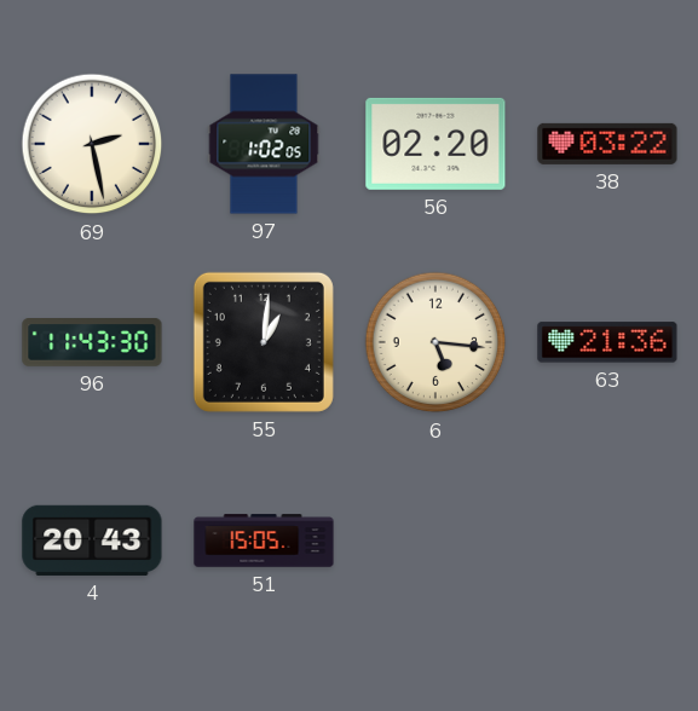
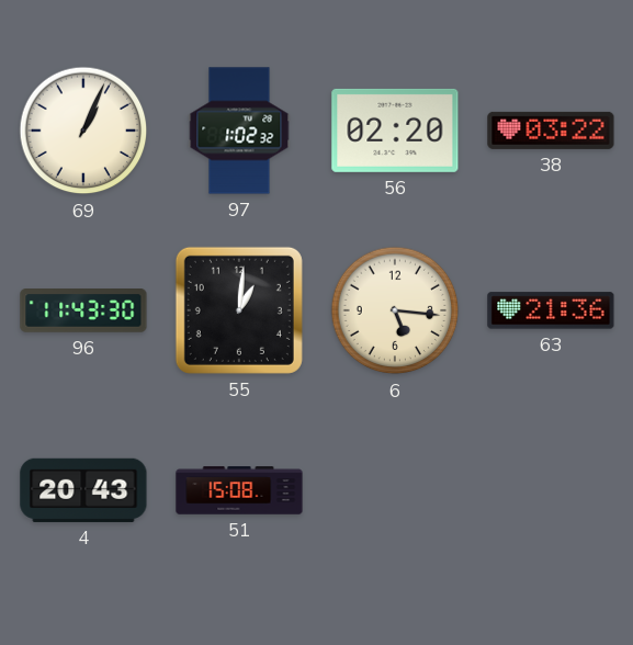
69: 2:28 -> 1:04
97: 1:02:05 -> 1:02:32
51: 15:05 -> 15:08
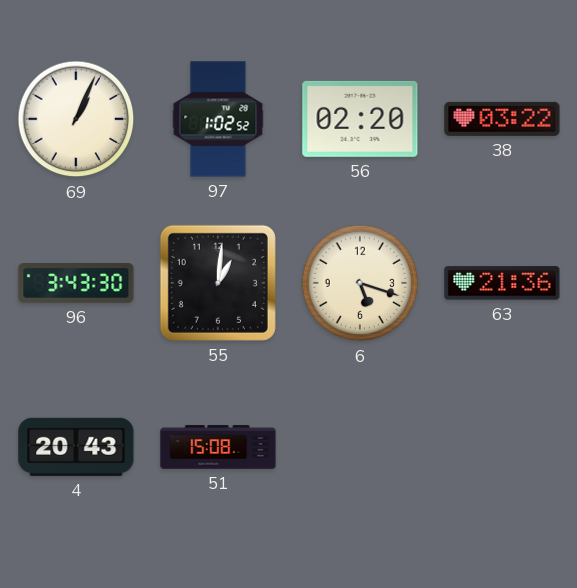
97: 1:02:32 -> 1:02:52
96: 11:43 -> 3:43
6: 5:16 -> 5:18
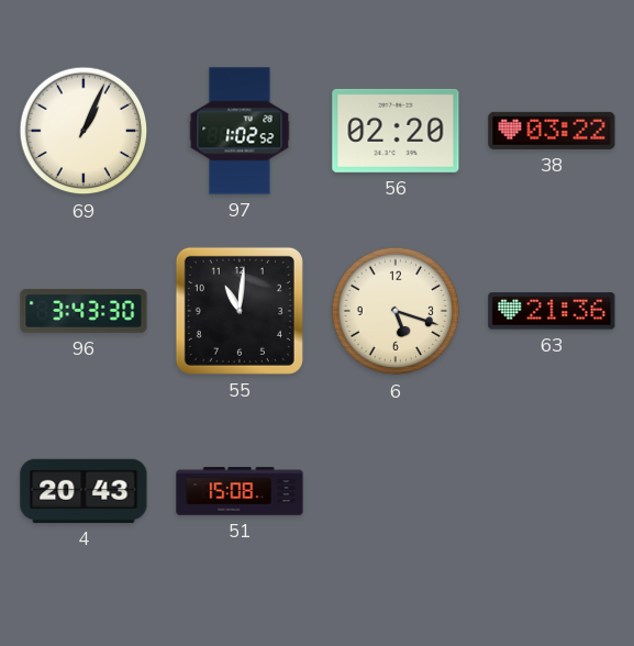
55: 1:01 -> 11:01
